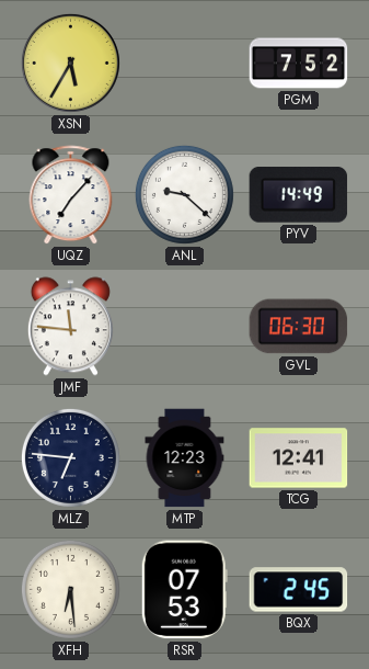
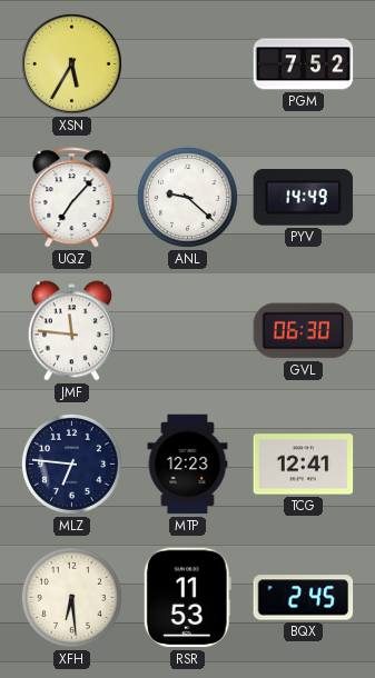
RSR: 07:53 -> 11:53
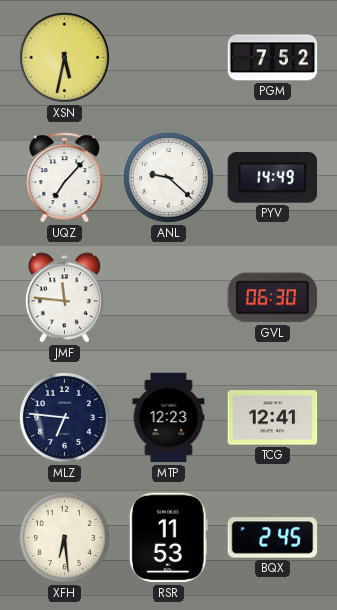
XSN: 5:35 -> 5:32
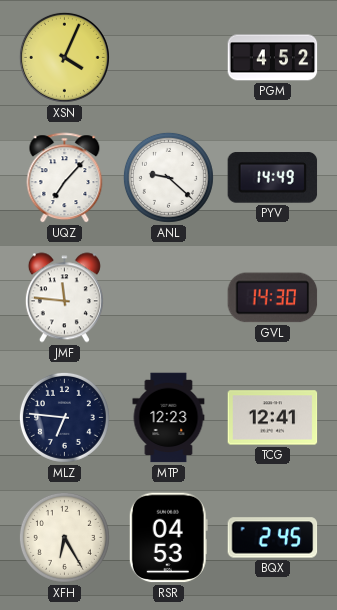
XSN: 5:32 -> 4:04
PGM: 7:52 -> 4:52
GVL: 06:30 -> 14:30
XFH: 6:29 -> 6:25
RSR: 11:53 -> 04:53
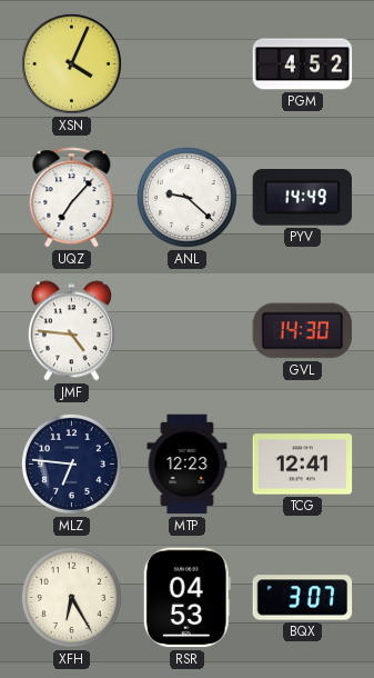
JMF: 11:46 -> 4:46
BQX: 2:45 -> 3:07
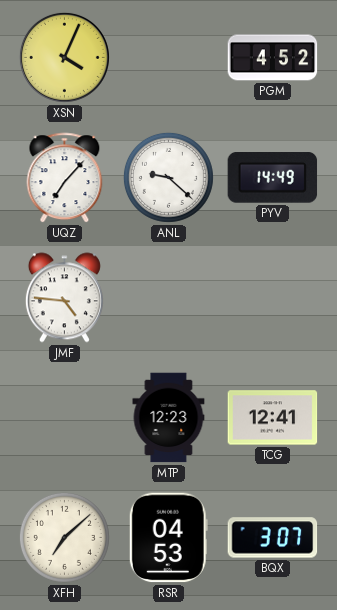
GVL: 14:30 -> none
MLZ: 6:46 -> none
XFH: 6:25 -> 7:08
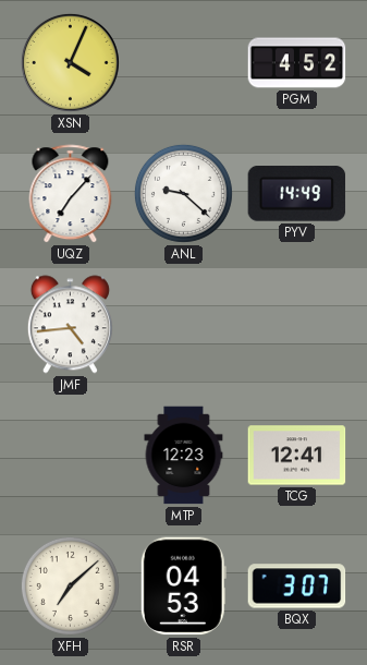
JMF: 4:46 -> 4:44
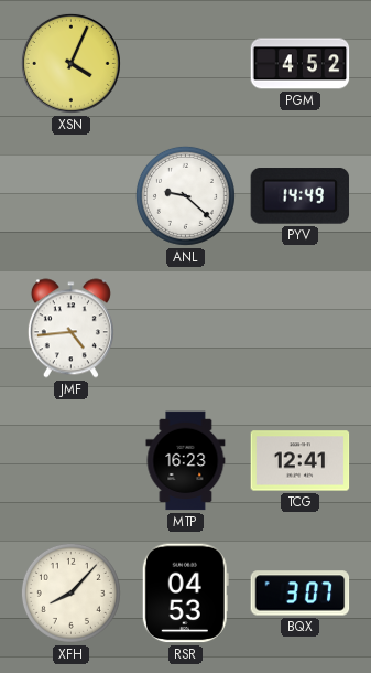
UQZ: 7:07 -> none
MTP: 12:23 -> 16:23
XFH: 7:08 -> 8:07
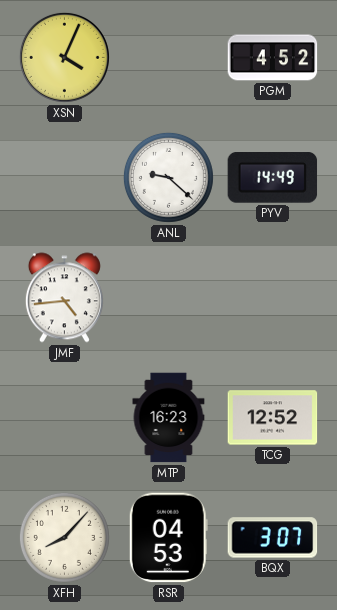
TCG: 12:41 -> 12:52
